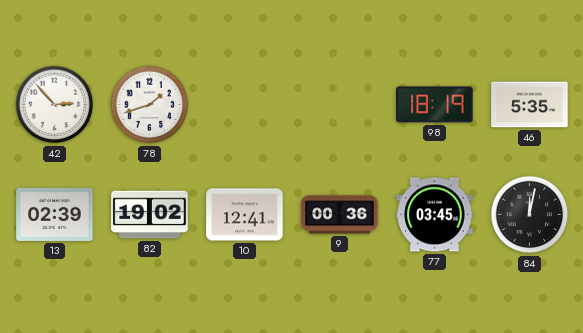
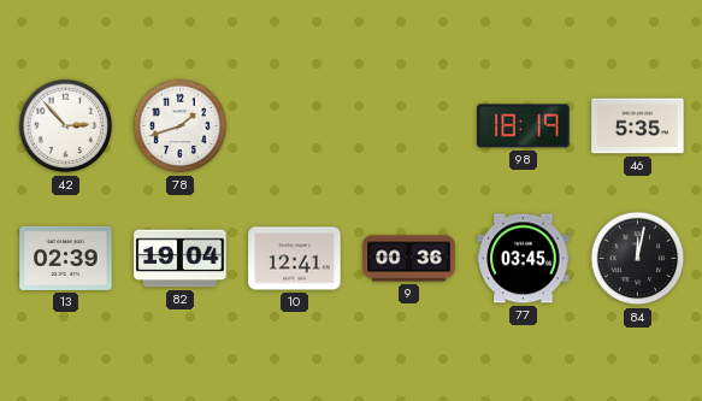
82: 19:02 -> 19:04
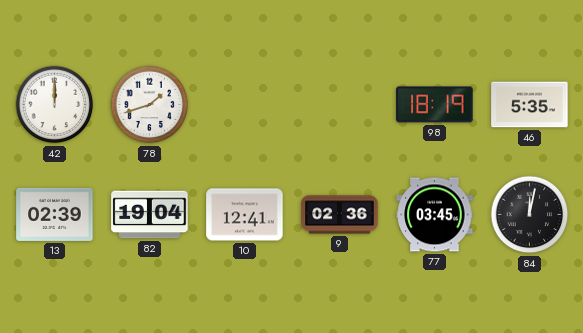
42: 2:53 -> 12:00
9: 00:36 -> 02:36
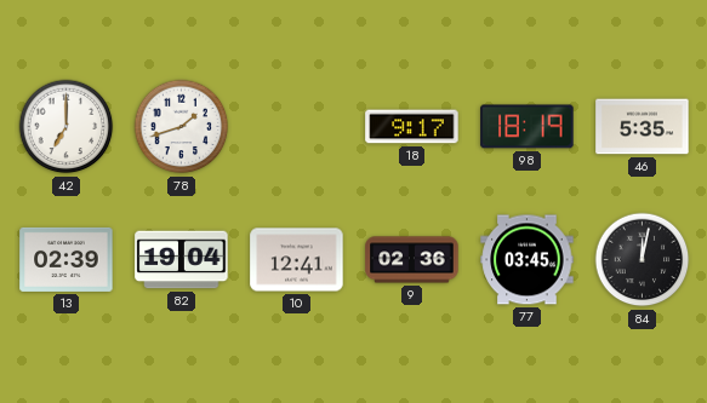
42: 12:00 -> 7:00
18: none -> 9:17
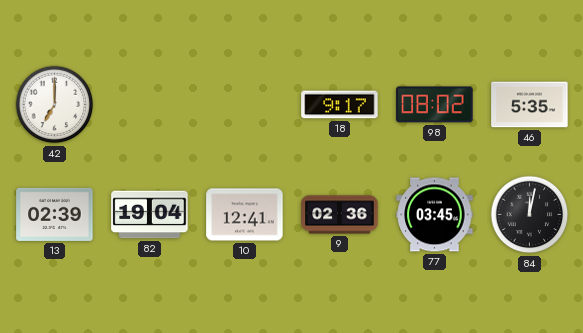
78: 1:42 -> none
98: 18:19 -> 08:02
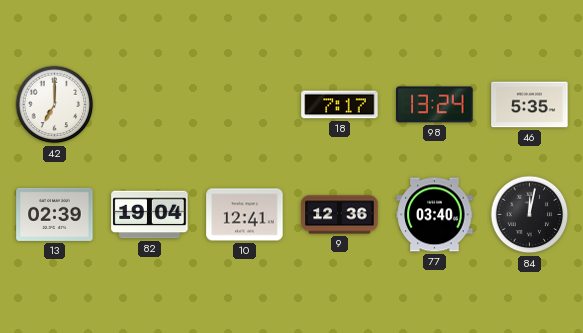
18: 9:17 -> 7:17
98: 08:02 -> 13:24
9: 02:36 -> 12:36
77: 03:45 -> 03:40
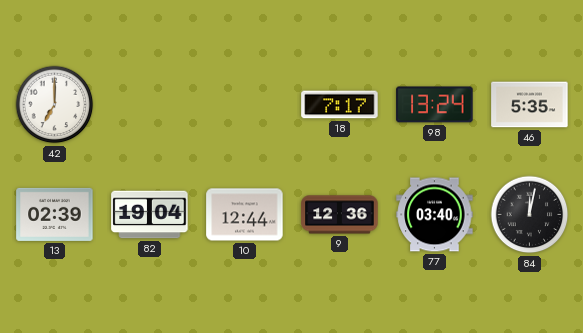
10: 12:41 -> 12:44
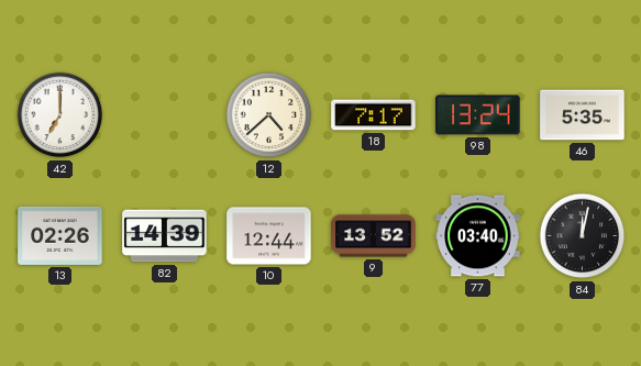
12: none -> 4:38
13: 02:39 -> 02:26
82: 19:04 -> 14:39
9: 12:36 -> 13:52
